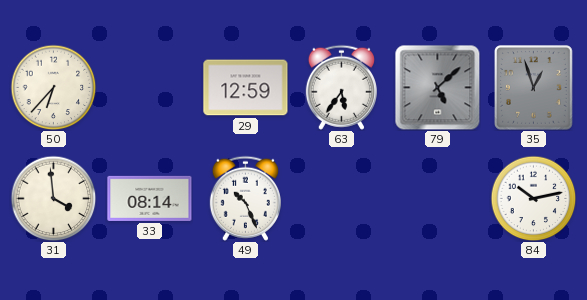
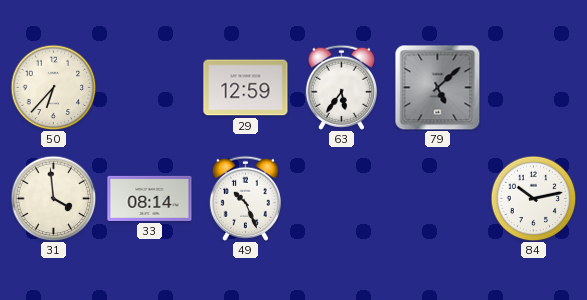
35: 12:57 -> none
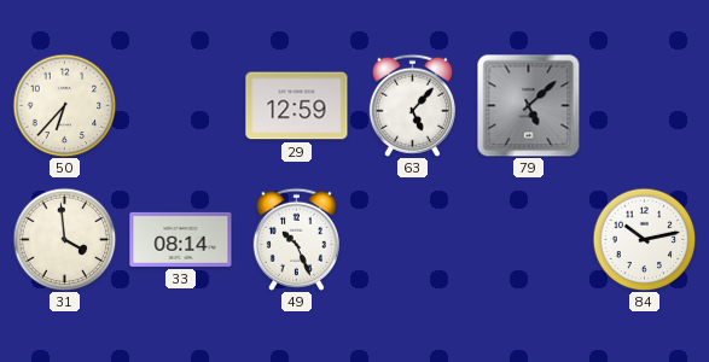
63: 5:36 -> 5:07
